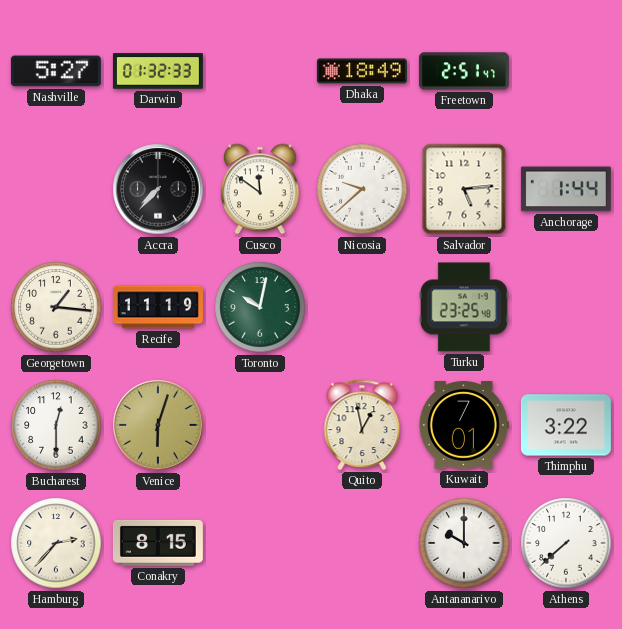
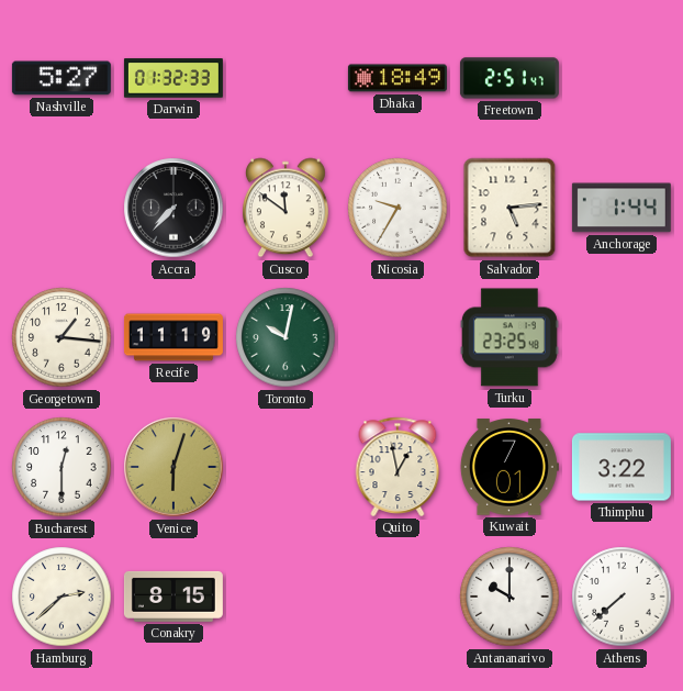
Nicosia: 9:38 -> 9:35
Hamburg: 2:37 -> 2:38
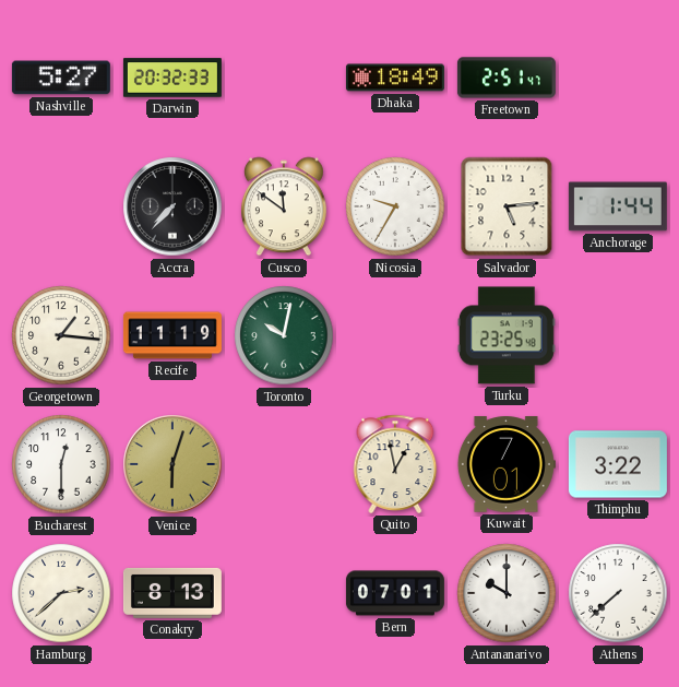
Darwin: 01:32 -> 20:32
Conakry: 8:15 -> 8:13
Bern: none -> 07:01
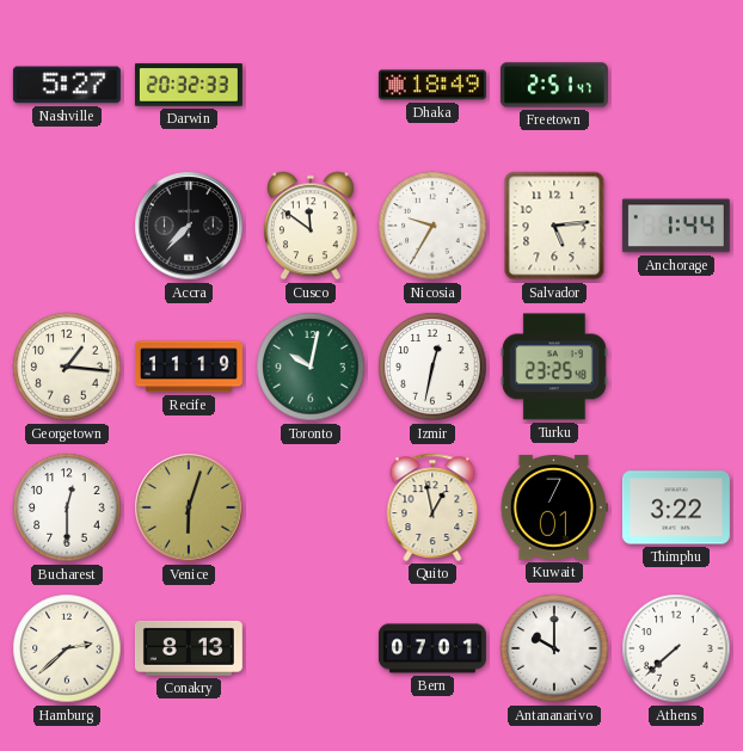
Izmir: none -> 12:32
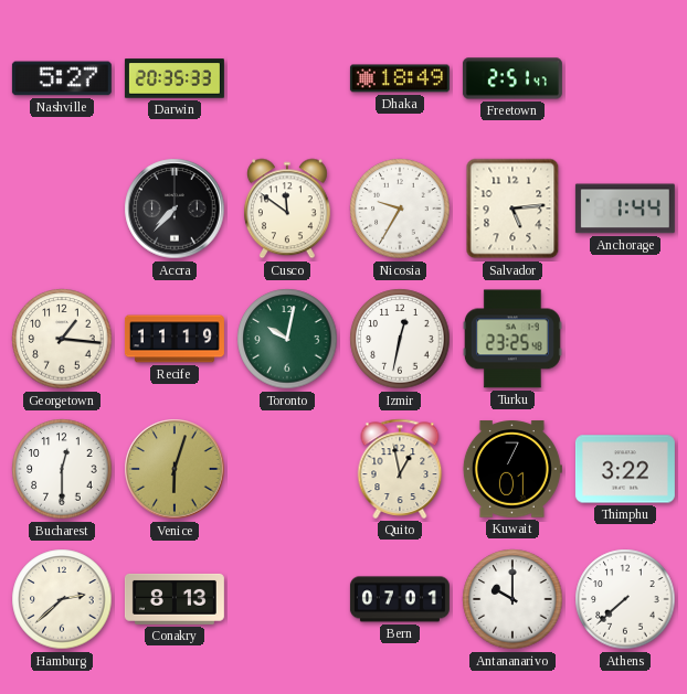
Darwin: 20:32 -> 20:35
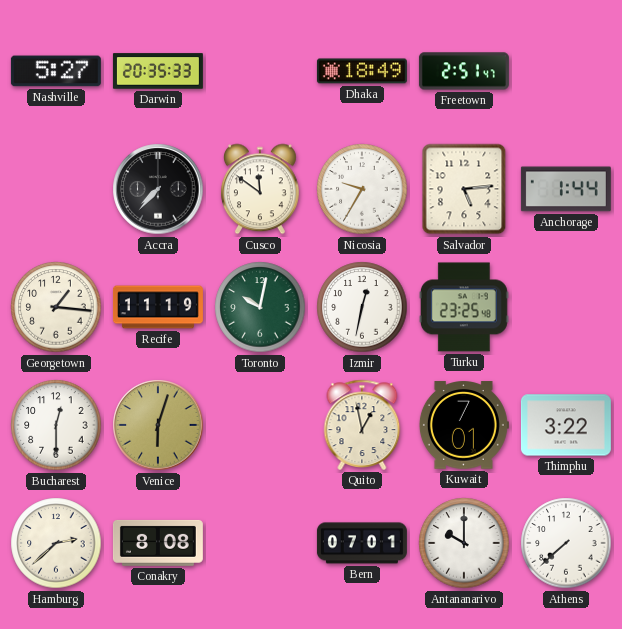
Conakry: 8:13 -> 8:08
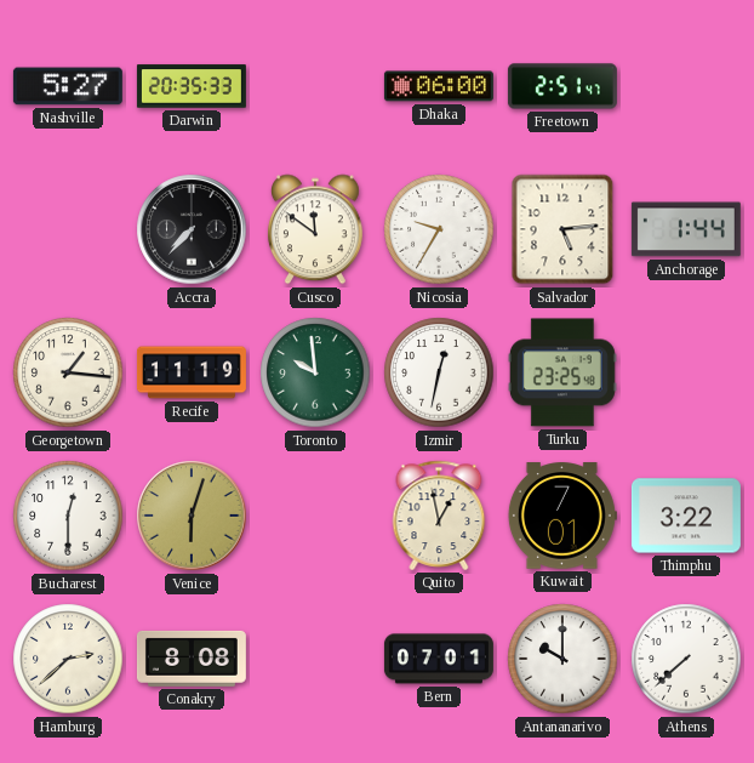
Dhaka: 18:49 -> 06:00
Toronto: 10:02 -> 9:59
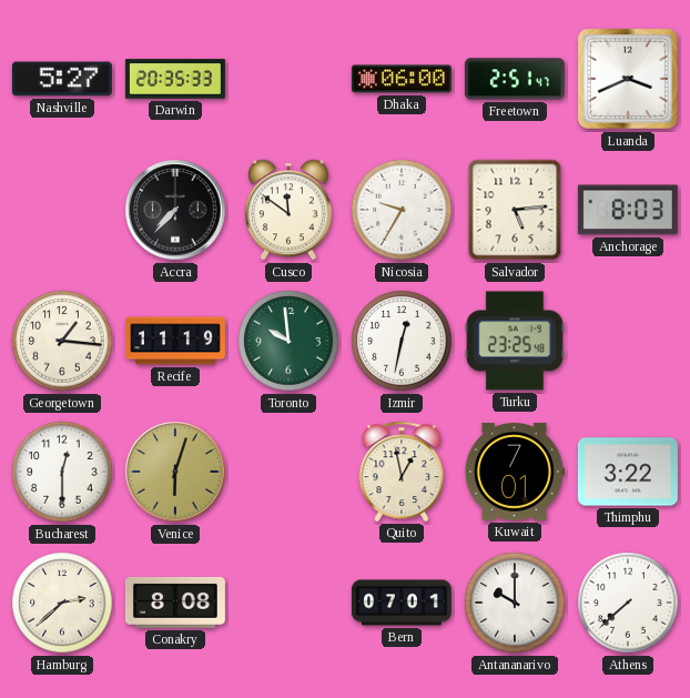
Luanda: none -> 3:41
Anchorage: 1:44 -> 8:03
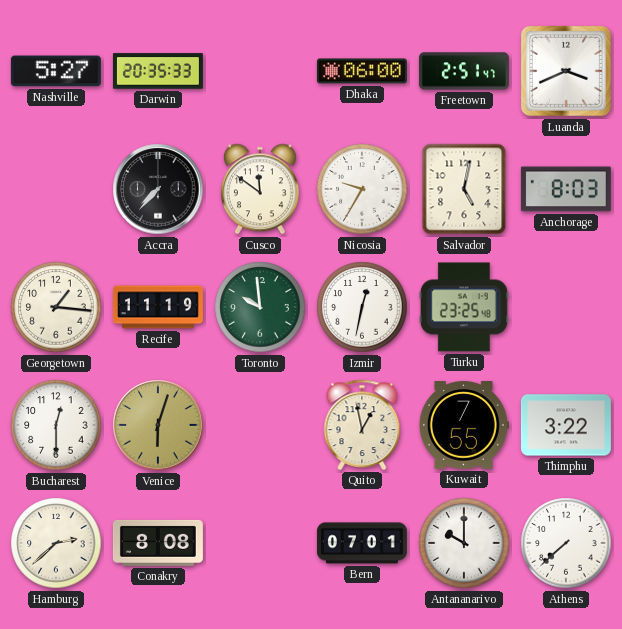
Salvador: 5:14 -> 5:02
Kuwait: 7:01 -> 7:55
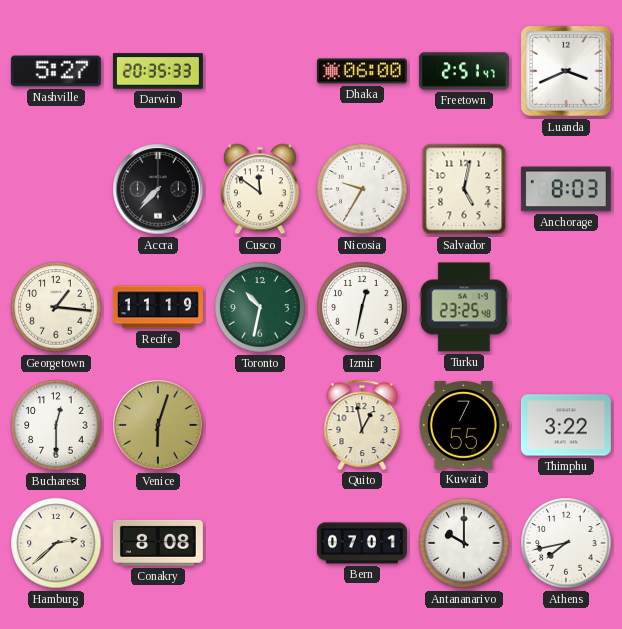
Toronto: 9:59 -> 10:32
Athens: 7:38 -> 7:43
